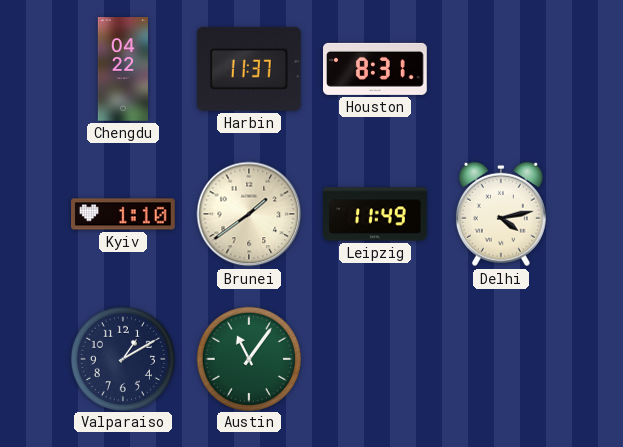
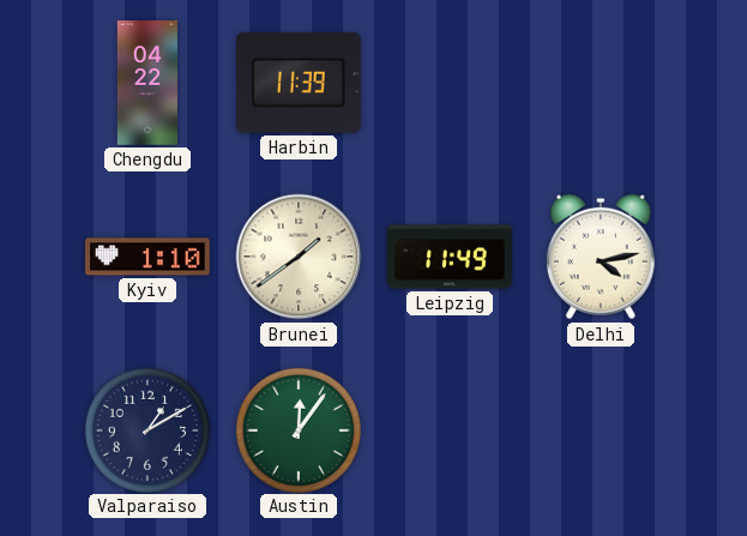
Harbin: 11:37 -> 11:39
Houston: 8:31 -> none
Austin: 11:06 -> 12:06
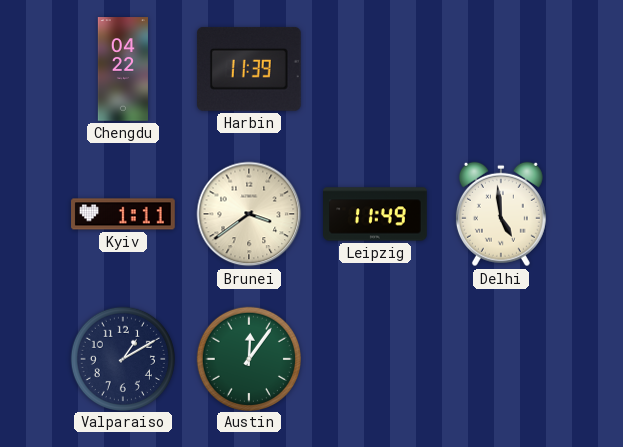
Kyiv: 1:10 -> 1:11
Brunei: 1:39 -> 3:39
Delhi: 4:13 -> 4:59
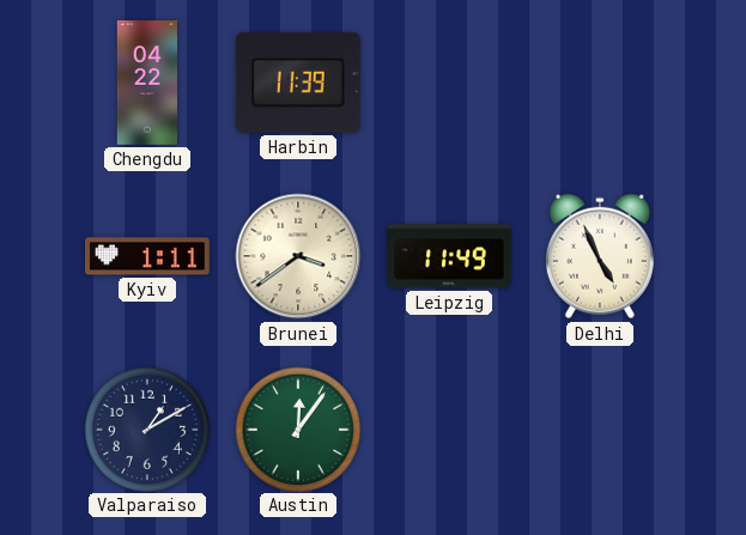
Delhi: 4:59 -> 4:56
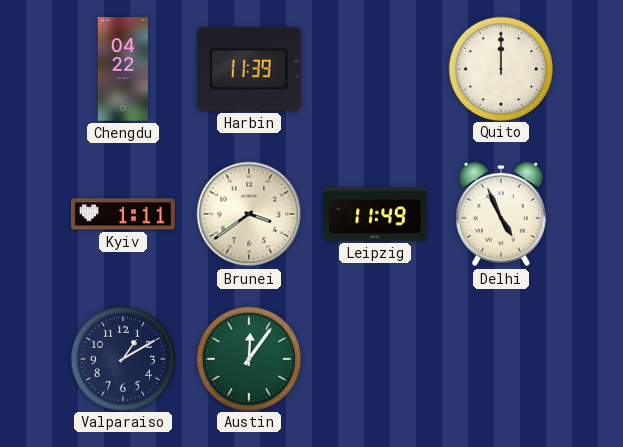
Quito: none -> 12:00
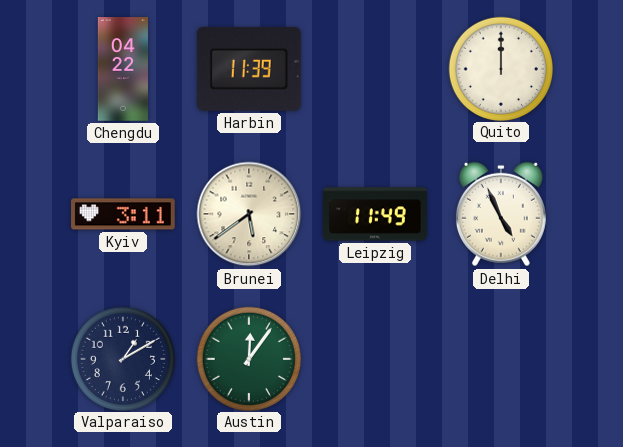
Kyiv: 1:11 -> 3:11
Brunei: 3:39 -> 5:39
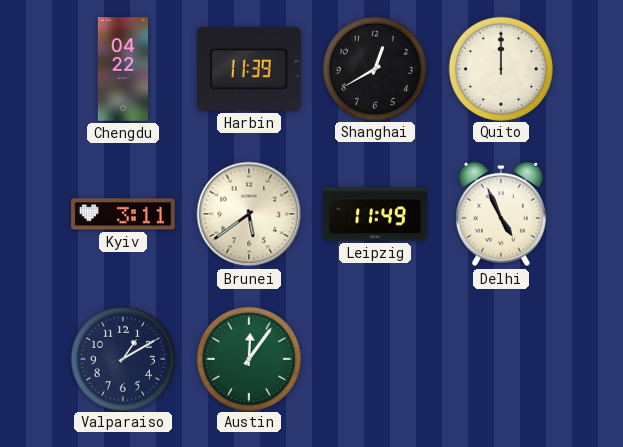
Shanghai: none -> 12:40
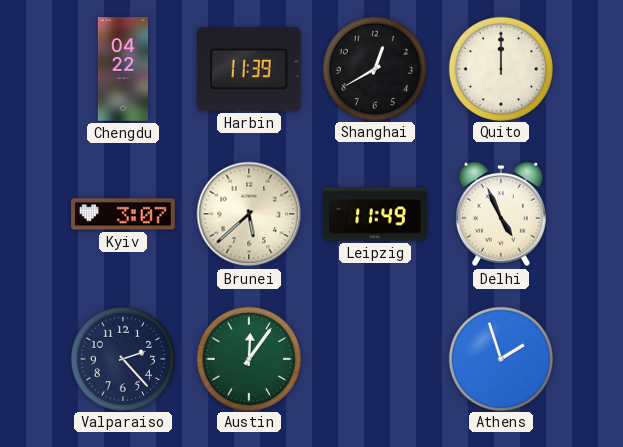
Kyiv: 3:11 -> 3:07
Brunei: 5:39 -> 5:38
Valparaiso: 1:10 -> 2:23
Athens: none -> 1:57
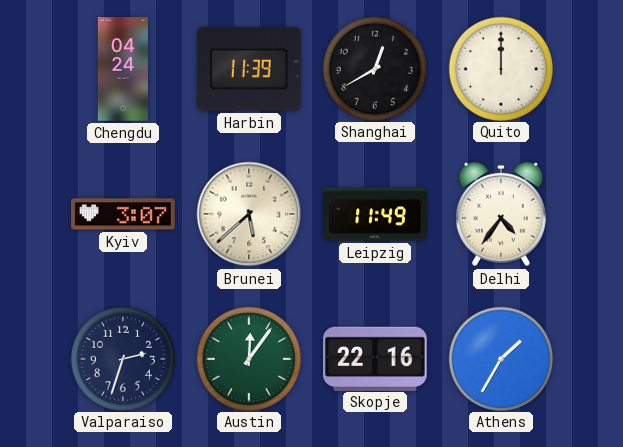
Chengdu: 04:22 -> 04:24
Delhi: 4:56 -> 4:36
Valparaiso: 2:23 -> 2:33
Skopje: none -> 22:16
Athens: 1:57 -> 1:35
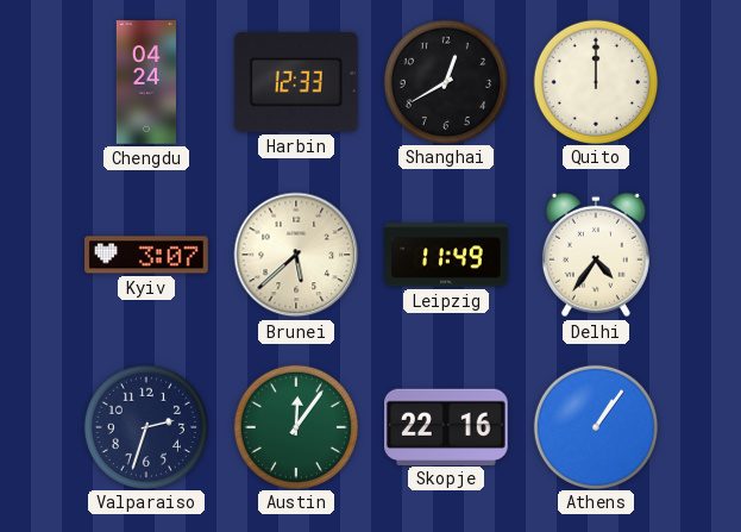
Harbin: 11:39 -> 12:33
Athens: 1:35 -> 1:06
